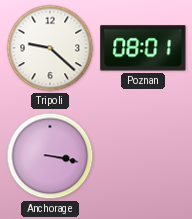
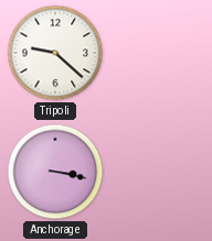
Poznan: 08:01 -> none
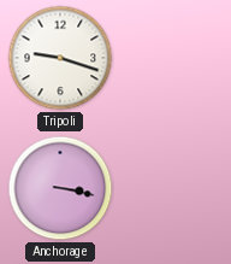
Tripoli: 9:22 -> 9:18
